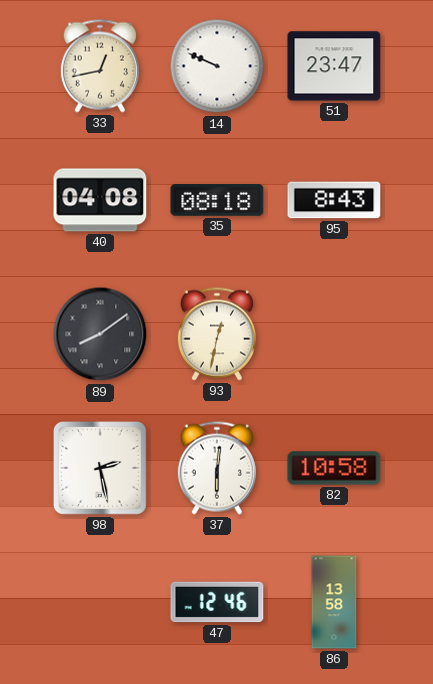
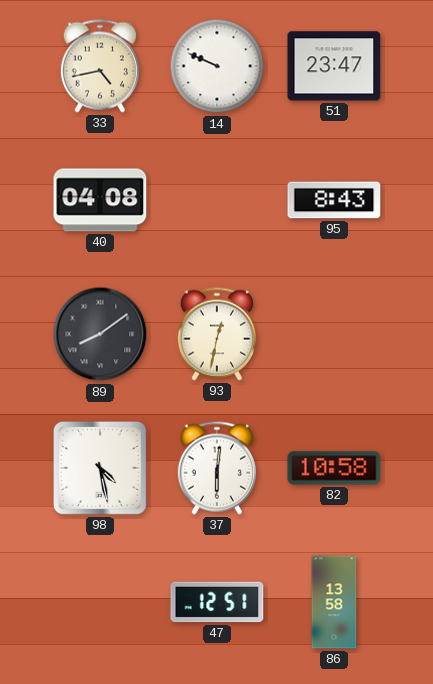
33: 12:43 -> 4:43
35: 08:18 -> none
98: 2:28 -> 4:28
47: 12:46 -> 12:51
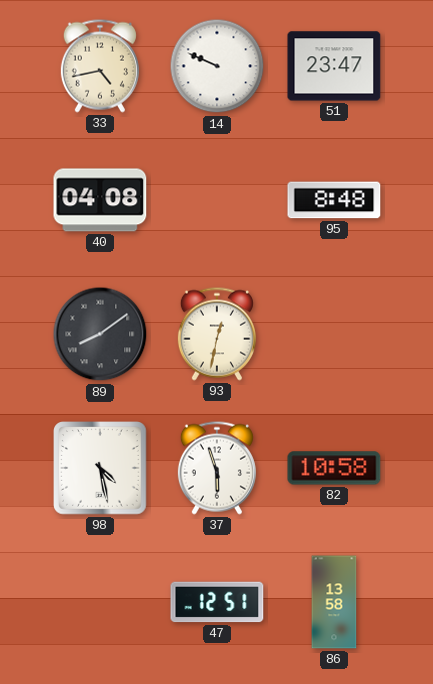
95: 8:43 -> 8:48
37: 6:01 -> 5:57
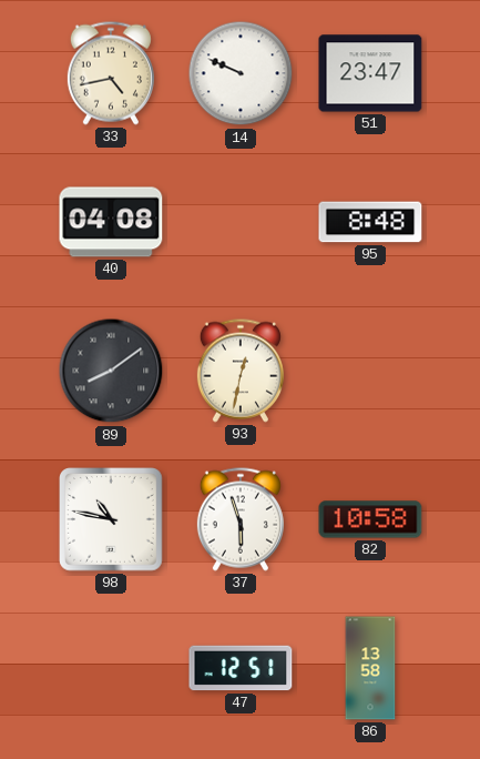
98: 4:28 -> 10:47
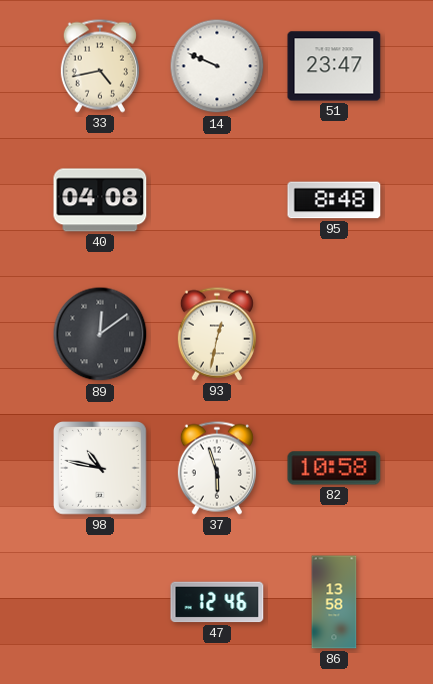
89: 8:09 -> 12:09
47: 12:51 -> 12:46
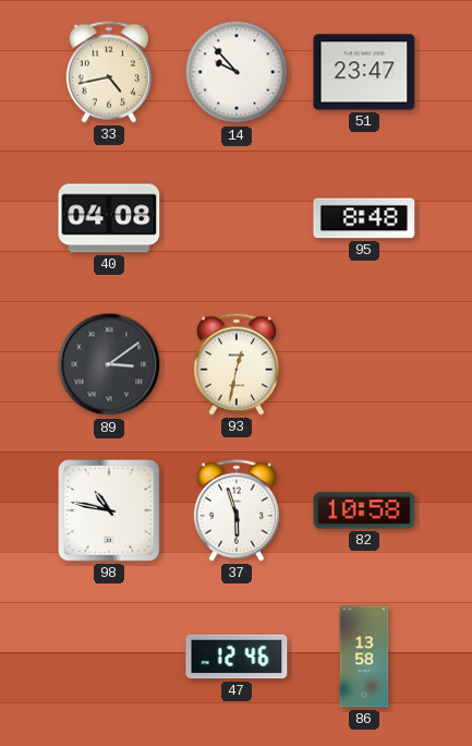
14: 9:49 -> 9:53
89: 12:09 -> 3:09
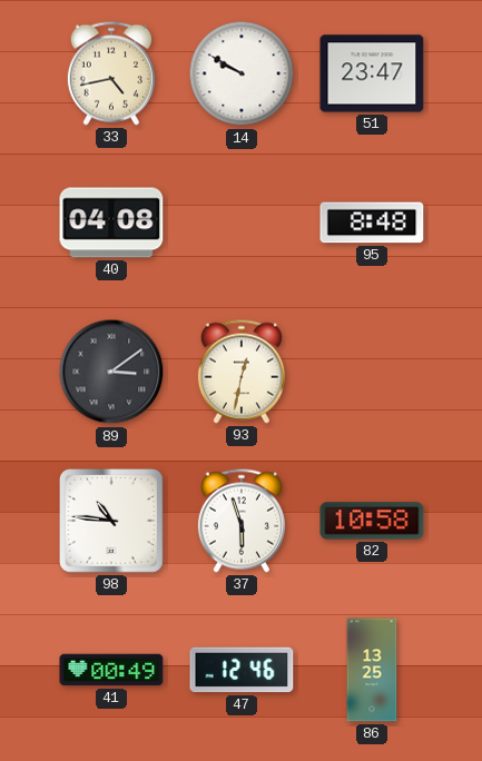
14: 9:53 -> 9:50
98: 10:47 -> 10:46
41: none -> 00:49
86: 13:58 -> 13:25
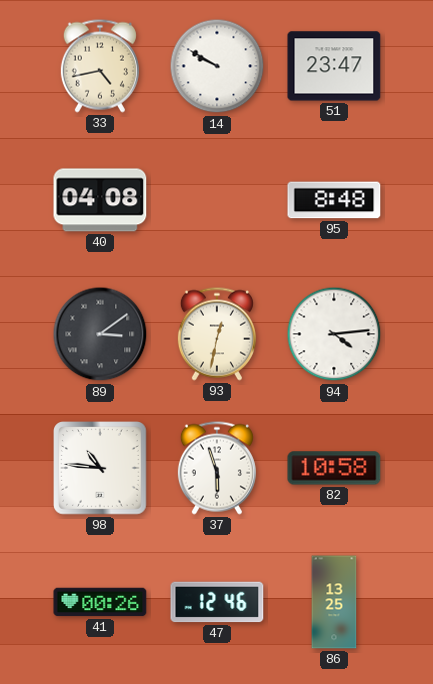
94: none -> 4:14
41: 00:49 -> 00:26
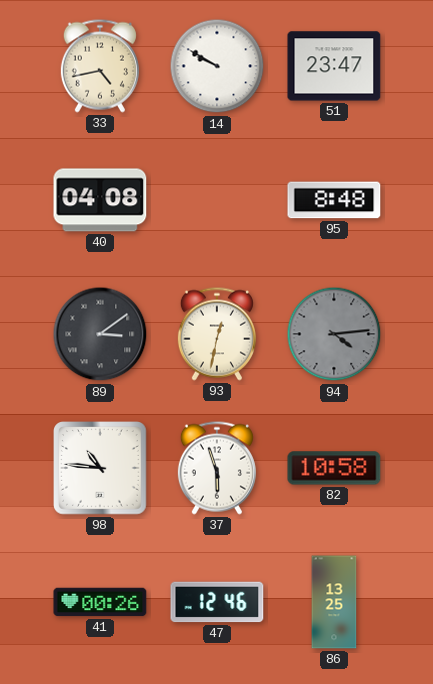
94 dial: white -> grey
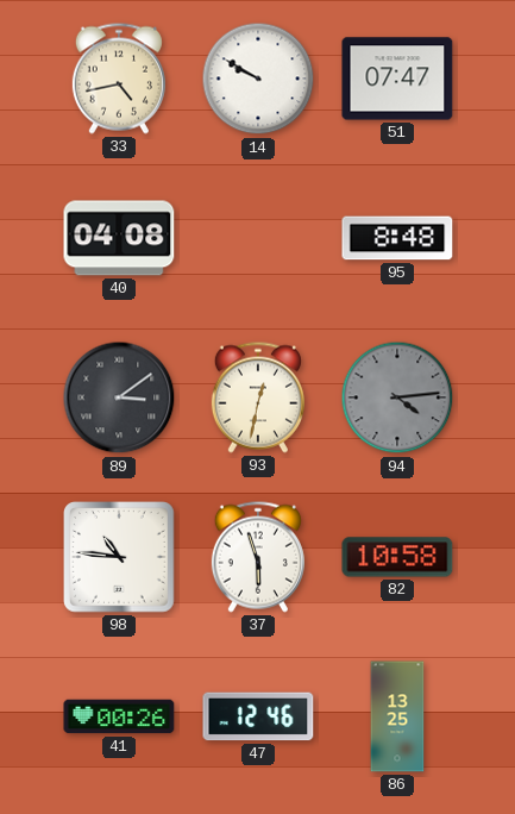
51: 23:47 -> 07:47
